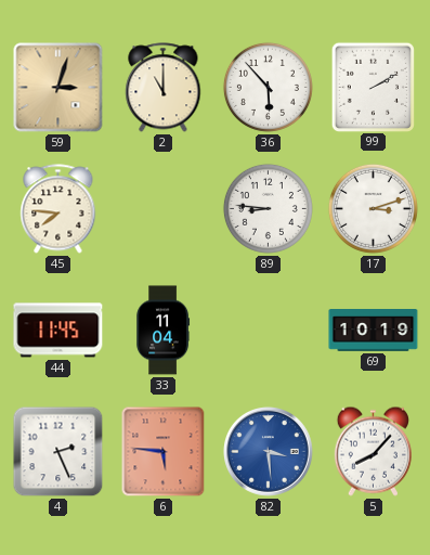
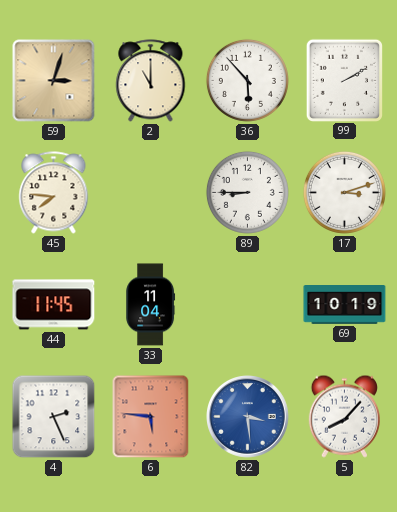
89: 8:46 -> 8:45
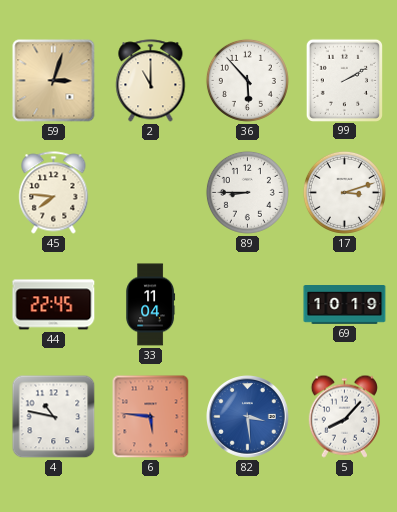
44: 11:45 -> 22:45
4: 2:26 -> 10:47
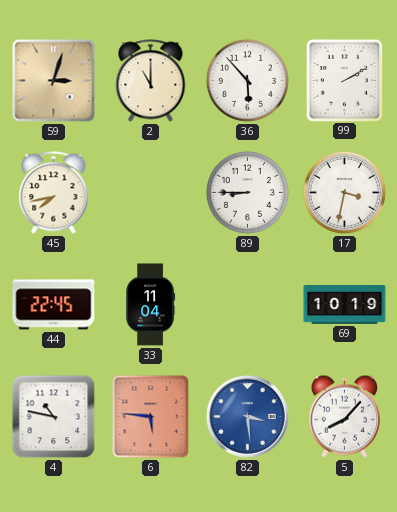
45: 7:46 -> 7:43
17: 3:12 -> 3:32
